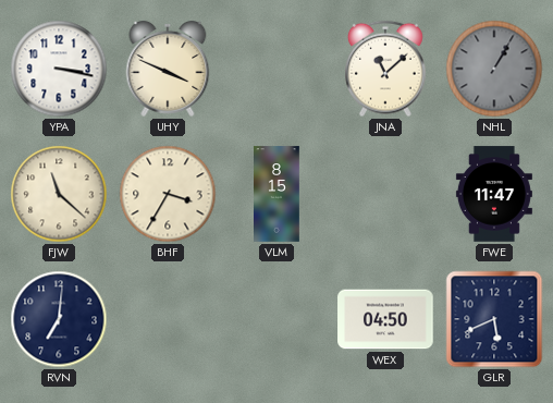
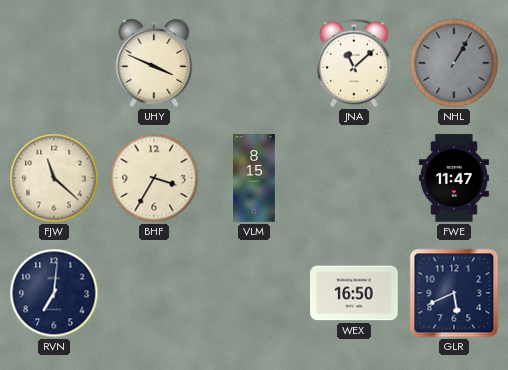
YPA: 3:17 -> none
WEX: 04:50 -> 16:50
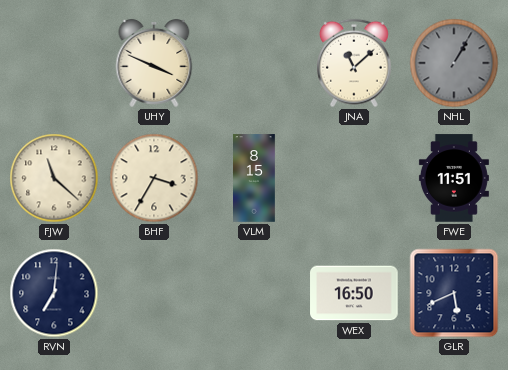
FWE: 11:47 -> 11:51
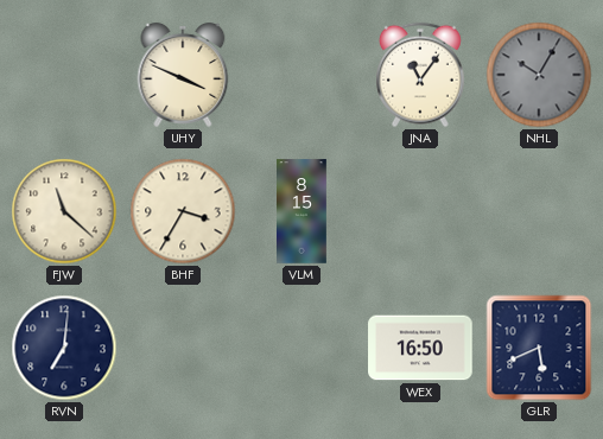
JNA: 11:08 -> 11:06
NHL: 1:05 -> 10:05
FWE: 11:51 -> none
